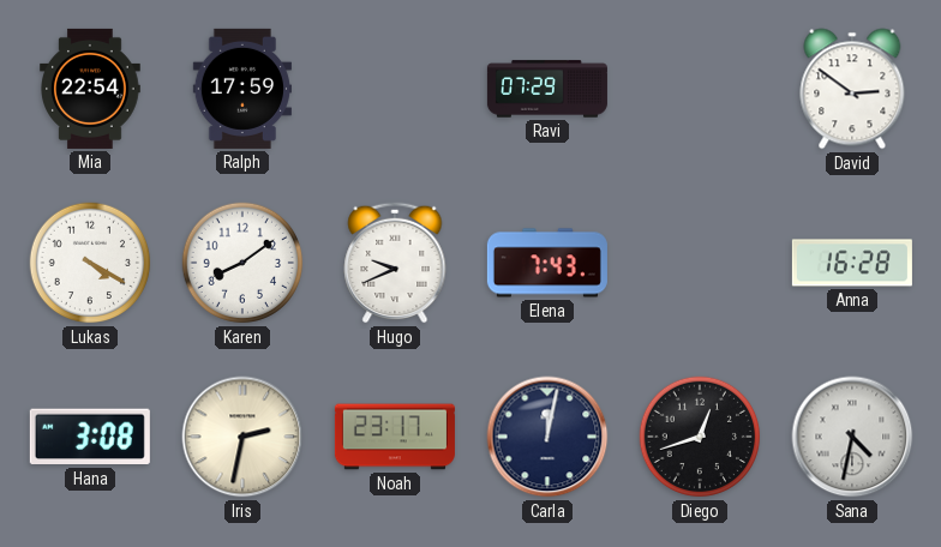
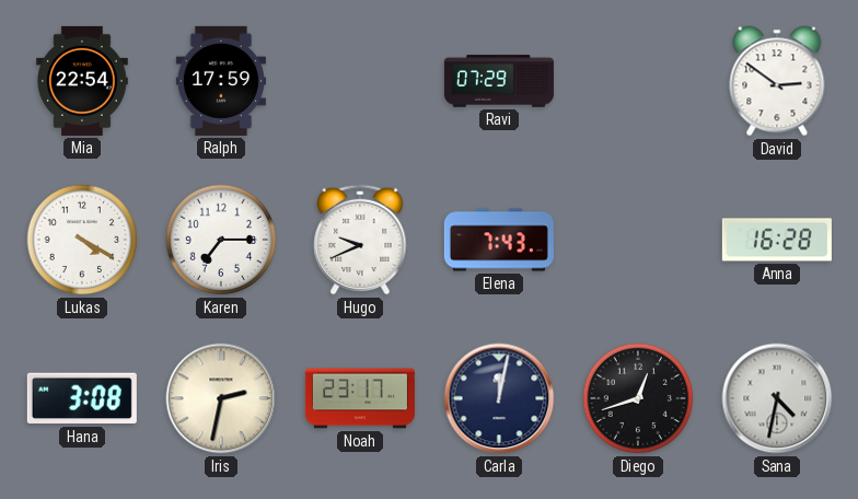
Karen: 8:09 -> 7:15
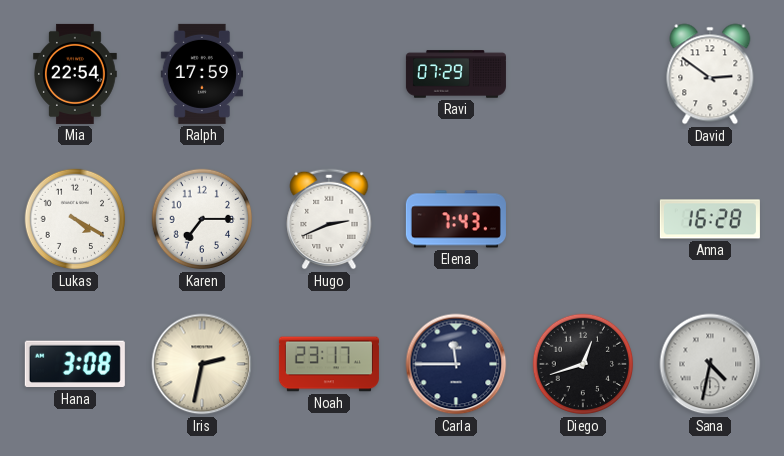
Hugo: 9:41 -> 2:41
Carla: 12:02 -> 11:45
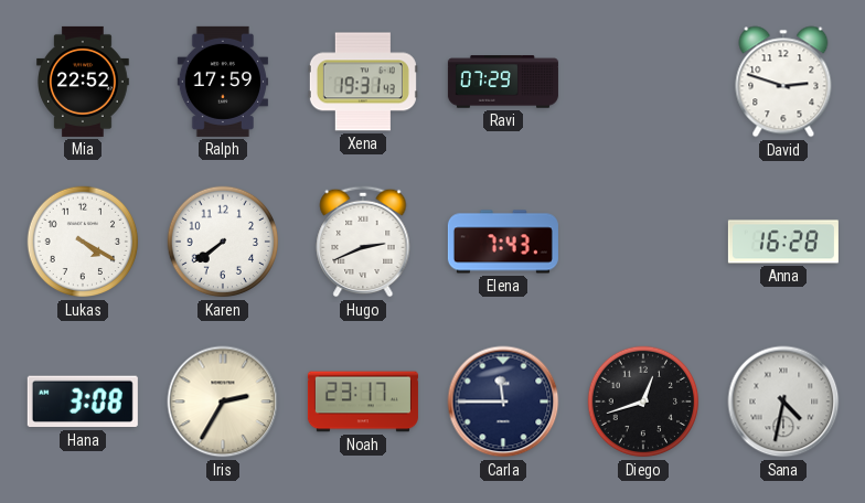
Mia: 22:54 -> 22:52
Xena: none -> 19:31
David: 2:51 -> 2:48
Karen: 7:15 -> 7:39
Iris: 2:32 -> 2:35
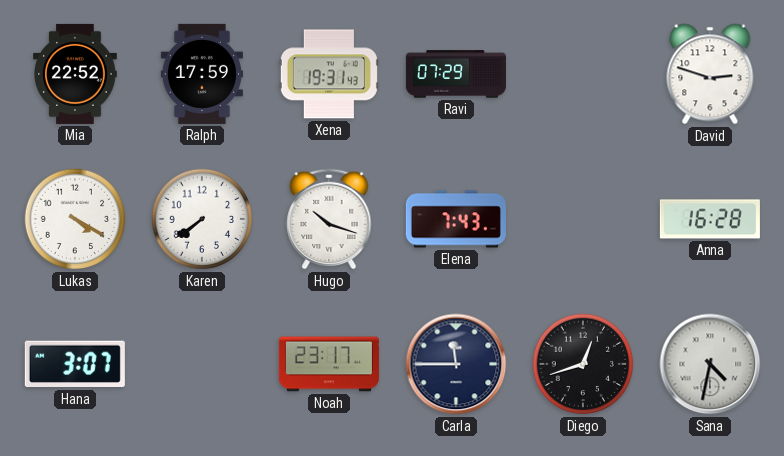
Hugo: 2:41 -> 10:18
Hana: 3:08 -> 3:07
Iris: 2:35 -> none
